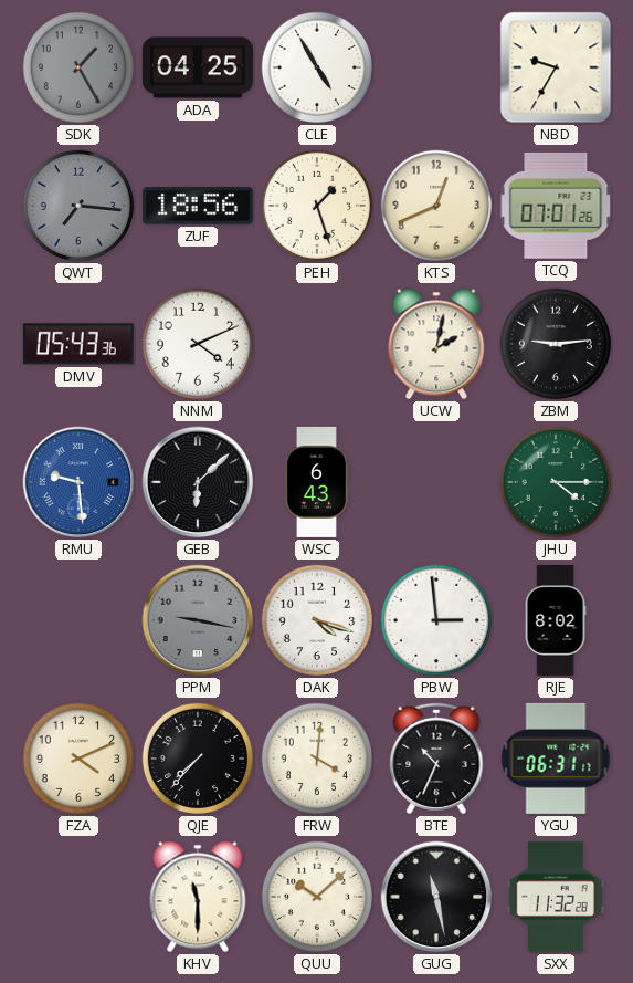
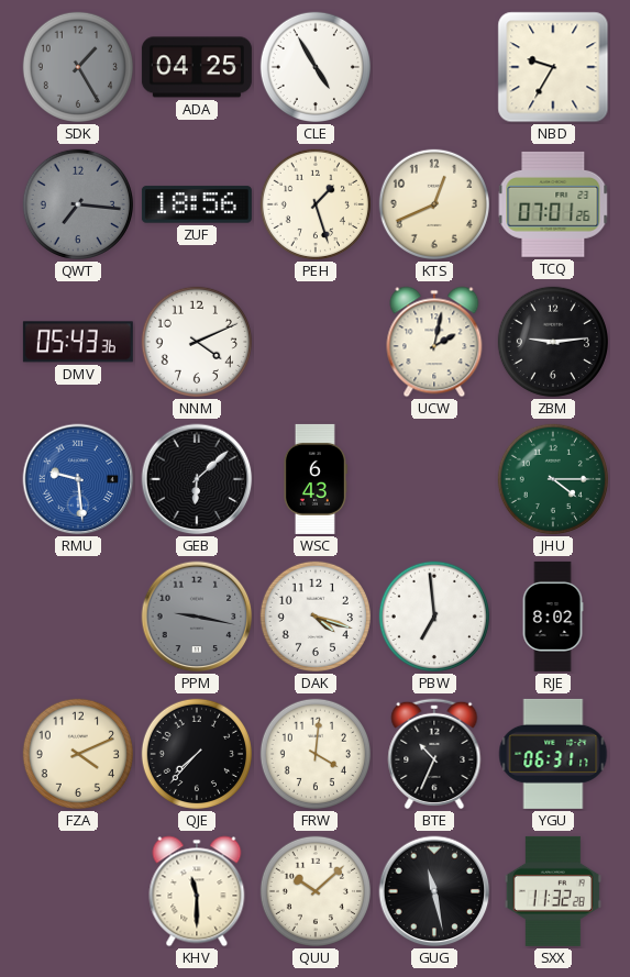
PBW: 2:59 -> 6:59
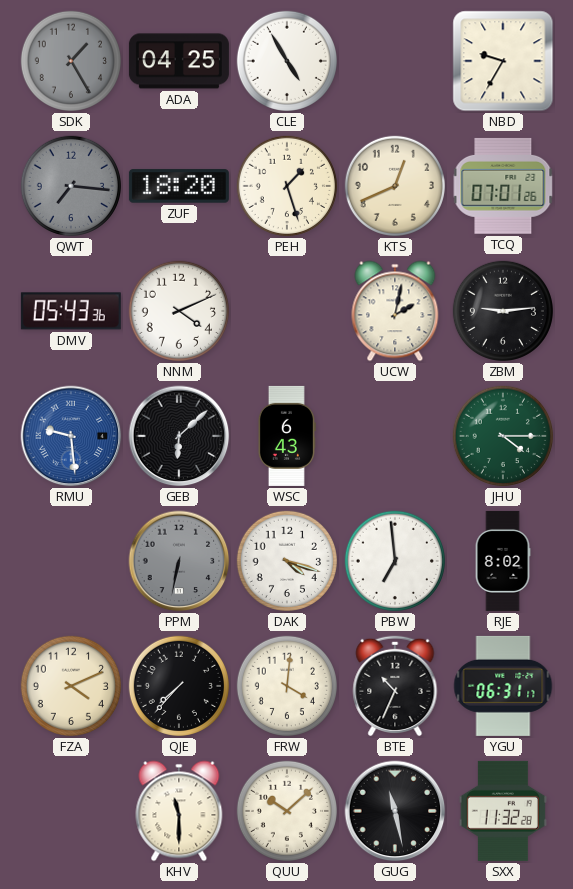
ZUF: 18:56 -> 18:20
PPM: 9:17 -> 6:32
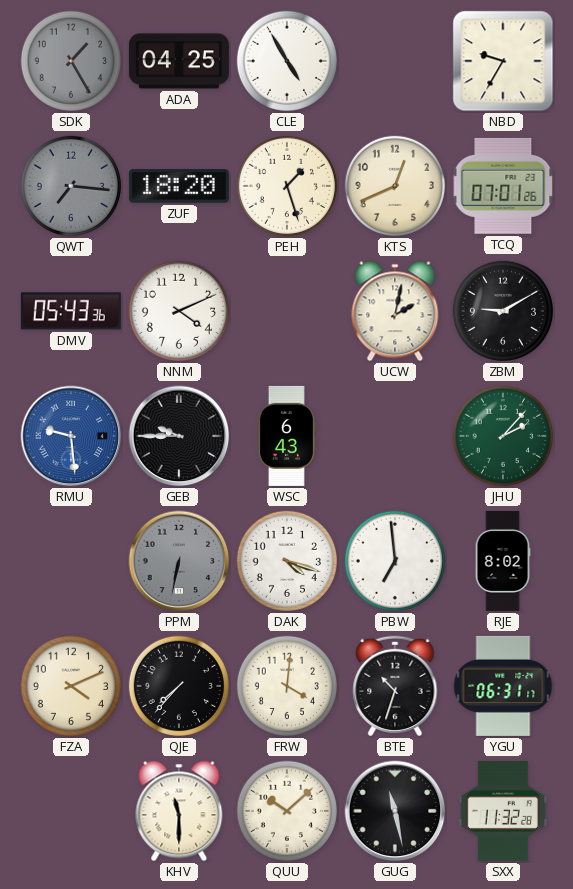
ZBM: 9:14 -> 9:10
GEB: 6:08 -> 9:45
JHU: 4:15 -> 2:07
BTE: 10:34 -> 10:33
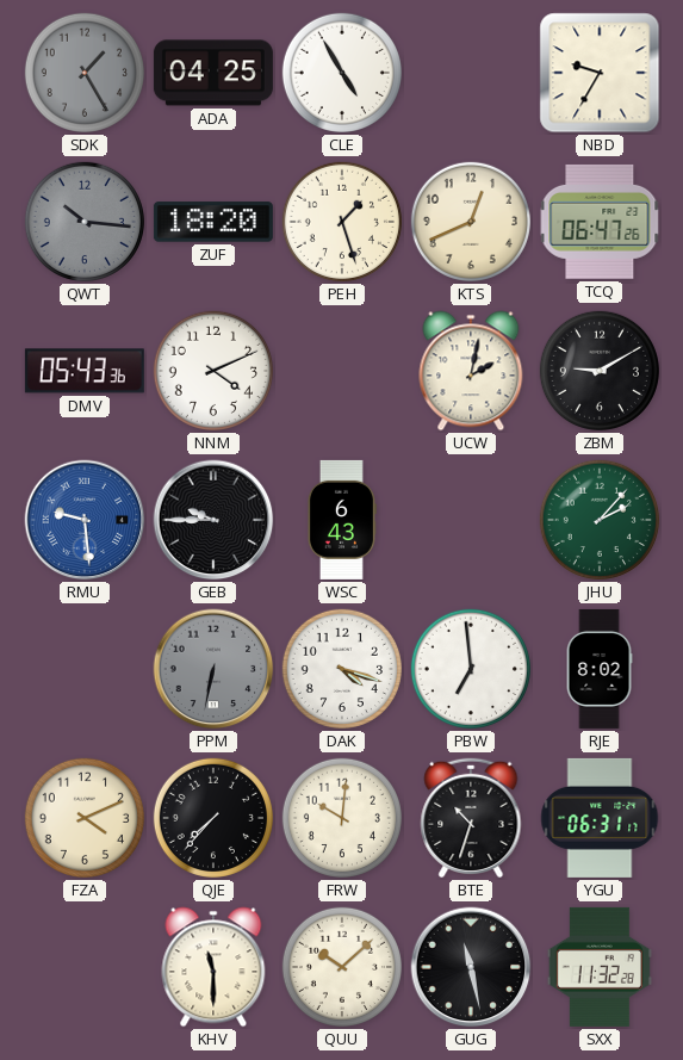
QWT: 7:16 -> 10:16
TCQ: 07:01 -> 06:47
FRW: 4:01 -> 10:01
